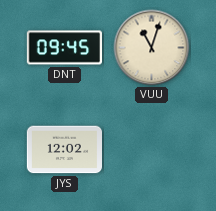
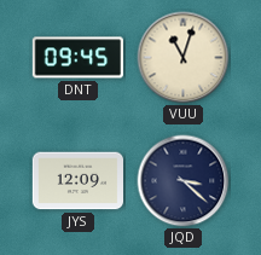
JYS: 12:02 -> 12:09
JQD: none -> 3:22
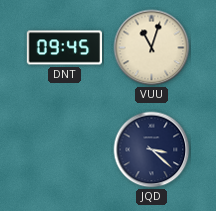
JYS: 12:09 -> none
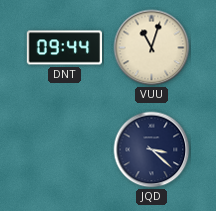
DNT: 09:45 -> 09:44
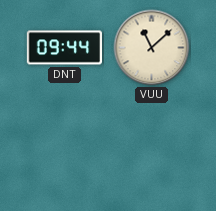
VUU: 11:03 -> 11:08
JQD: 3:22 -> none
